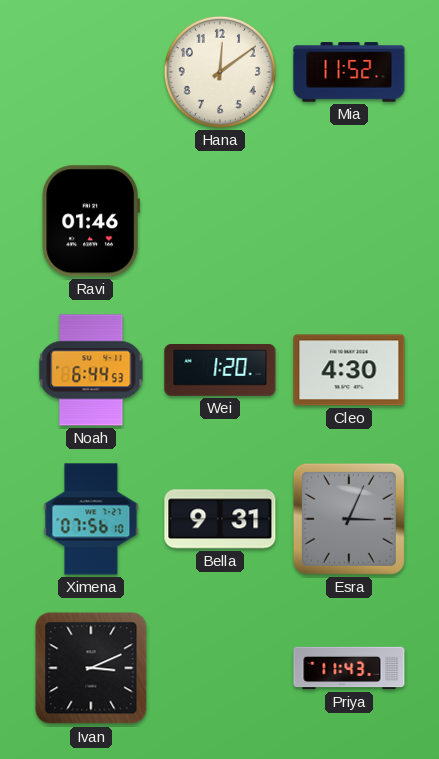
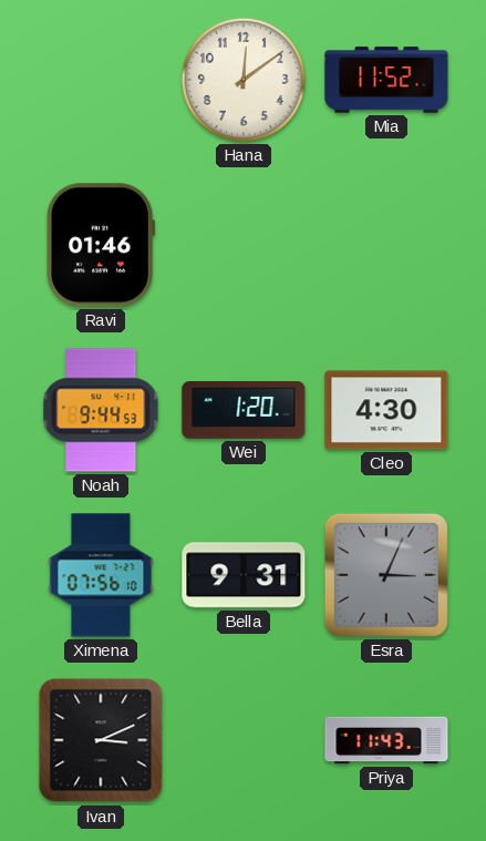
Noah: 6:44 -> 9:44
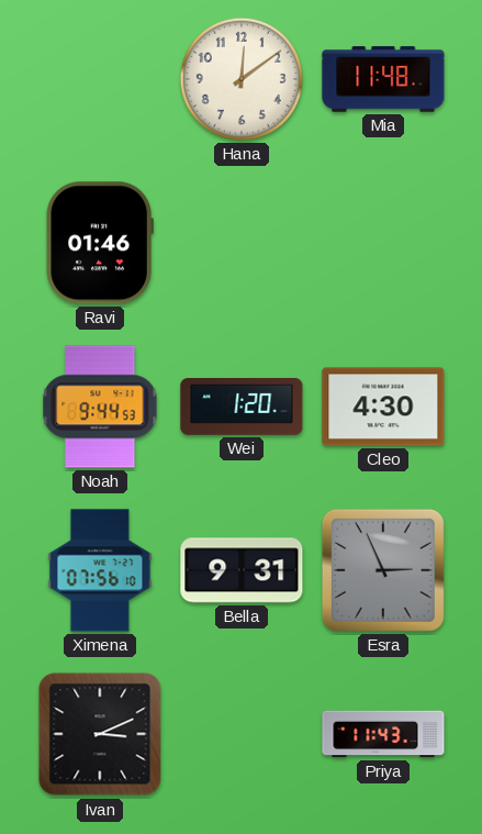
Mia: 11:52 -> 11:48
Esra: 3:04 -> 2:56
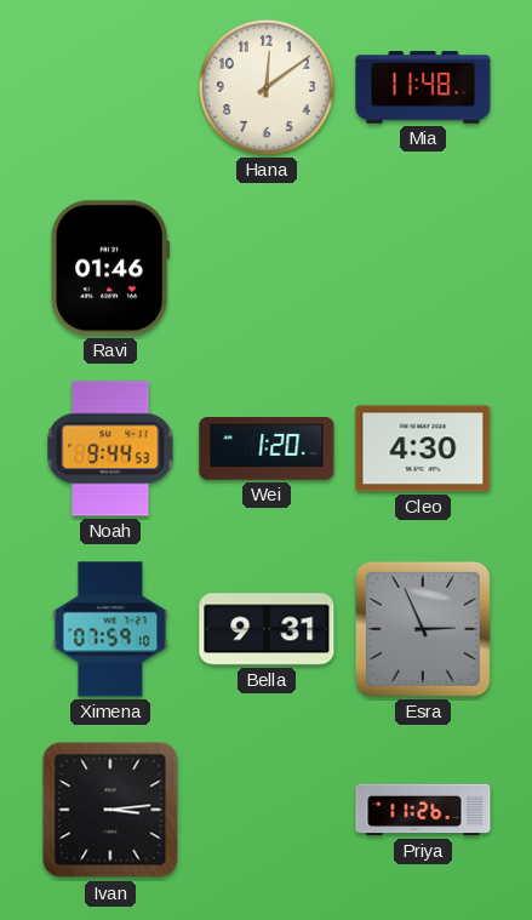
Ximena: 07:56 -> 07:59
Ivan: 3:11 -> 3:14
Priya: 11:43 -> 11:26
